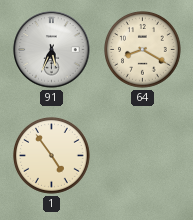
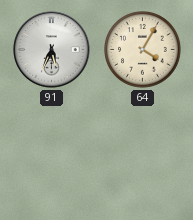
64: 8:20 -> 4:05
1: 4:54 -> none
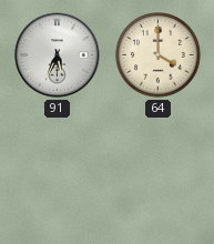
64: 4:05 -> 4:00
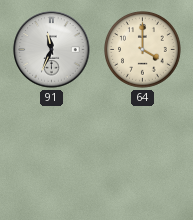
91: 5:34 -> 11:34
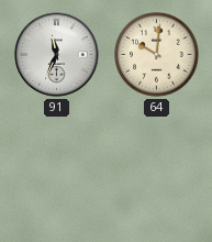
64: 4:00 -> 10:01
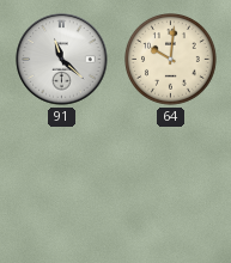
91: 11:34 -> 11:22
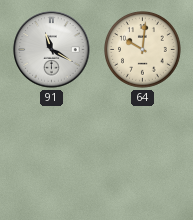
91: 11:22 -> 11:20
